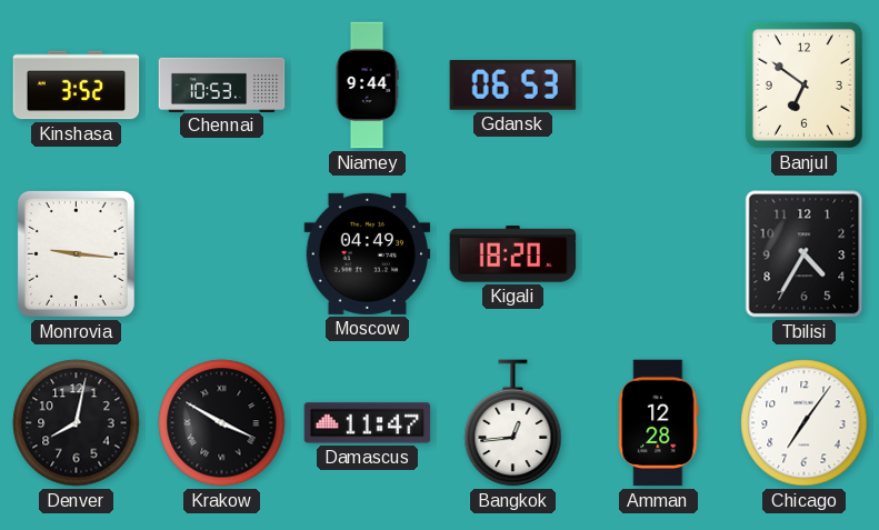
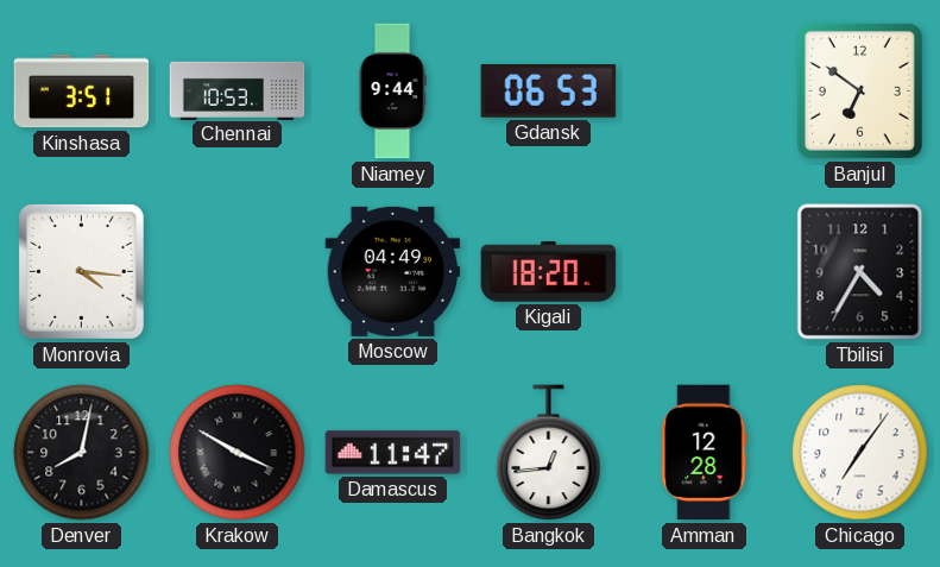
Kinshasa: 3:52 -> 3:51
Monrovia: 9:16 -> 4:16
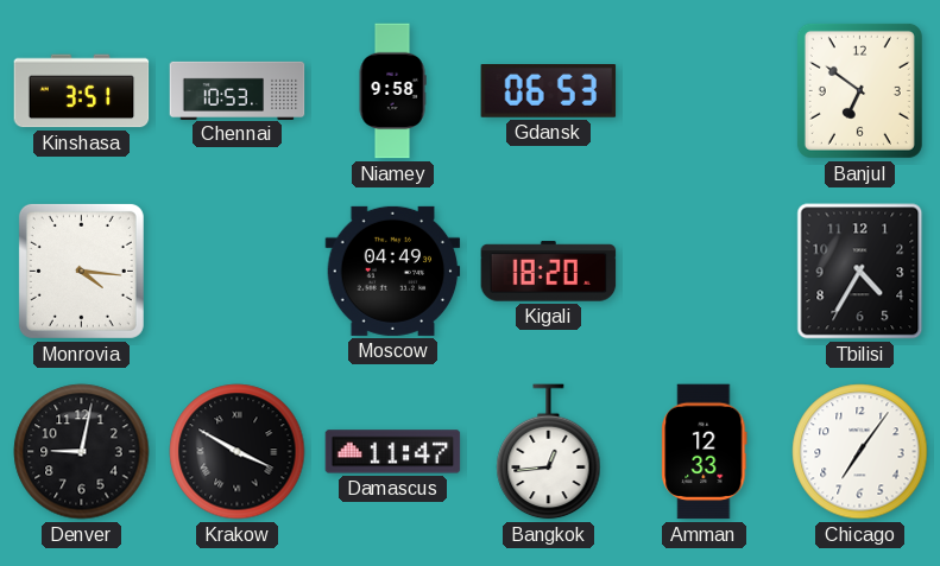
Niamey: 9:44 -> 9:58
Denver: 8:02 -> 9:02
Amman: 12:28 -> 12:33
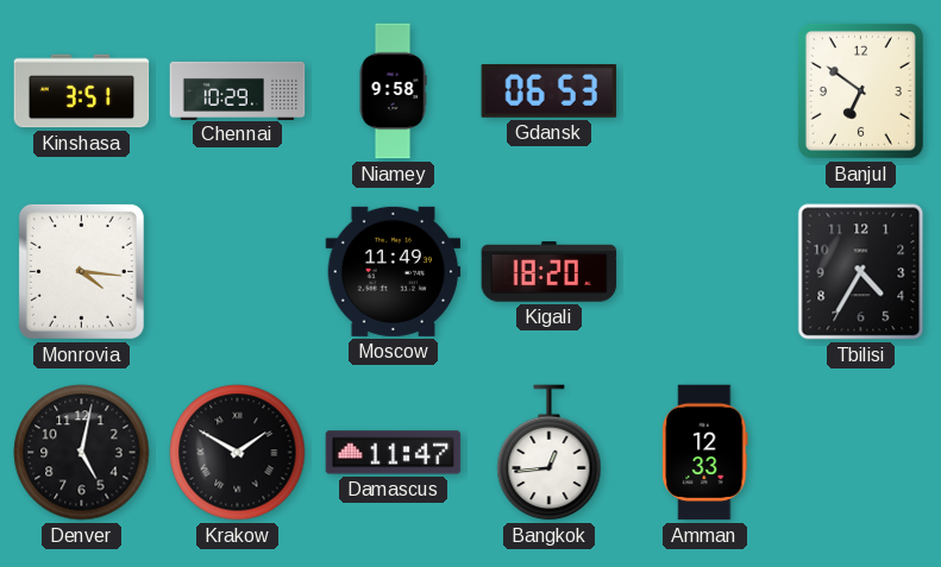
Chennai: 10:53 -> 10:29
Moscow: 04:49 -> 11:49
Denver: 9:02 -> 5:02
Krakow: 3:50 -> 1:50
Chicago: 7:06 -> none
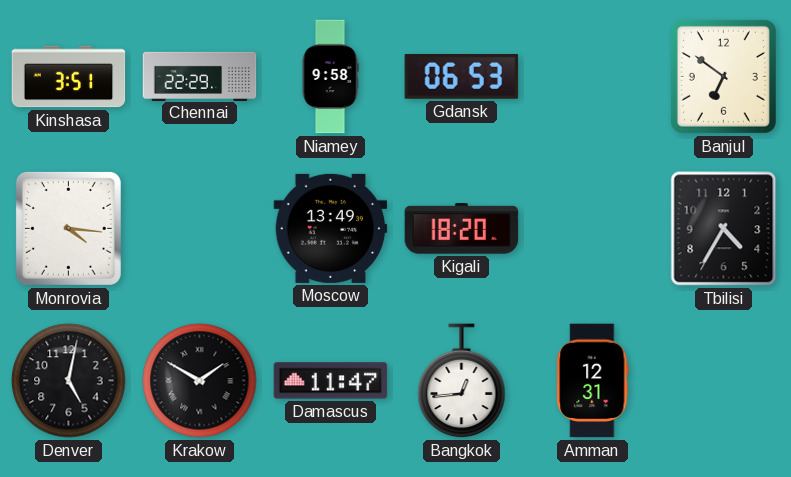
Chennai: 10:29 -> 22:29
Moscow: 11:49 -> 13:49
Amman: 12:33 -> 12:31
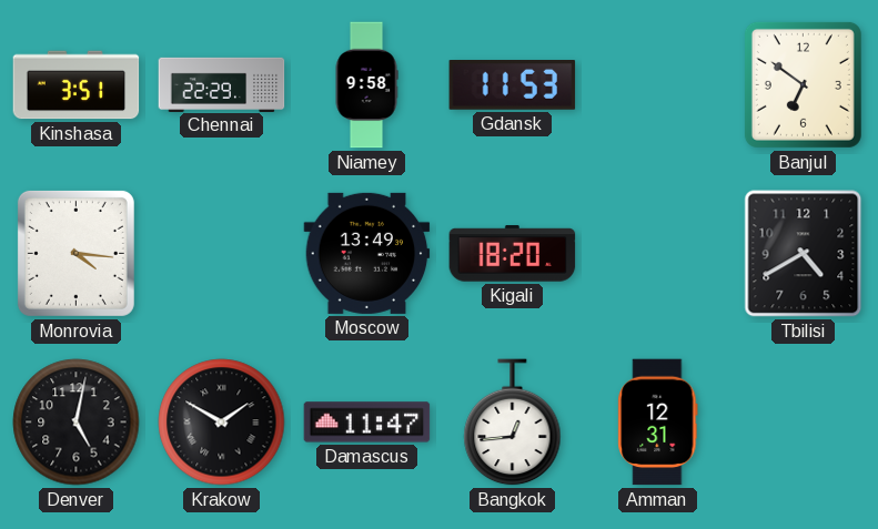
Gdansk: 06:53 -> 11:53
Tbilisi: 4:35 -> 4:40
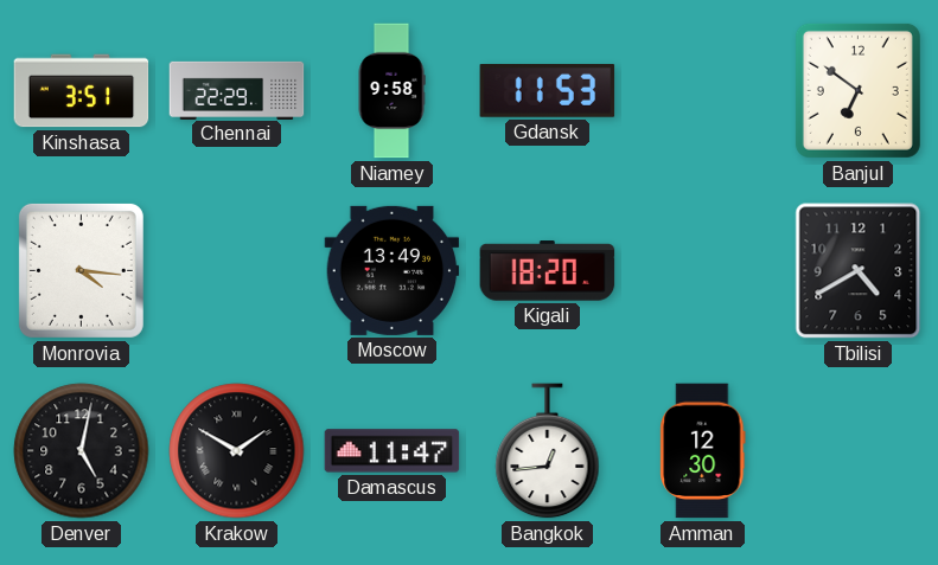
Amman: 12:31 -> 12:30
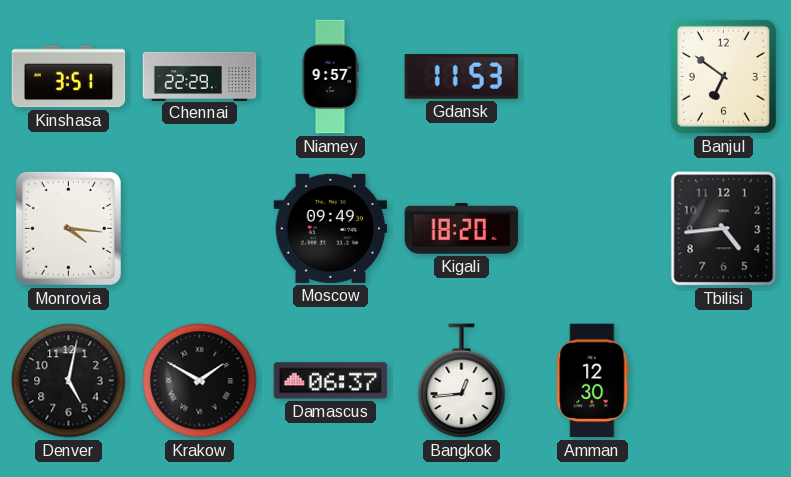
Niamey: 9:58 -> 9:57
Moscow: 13:49 -> 09:49
Tbilisi: 4:40 -> 4:44
Damascus: 11:47 -> 06:37
